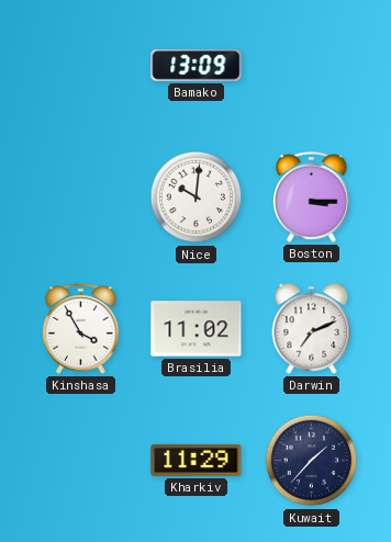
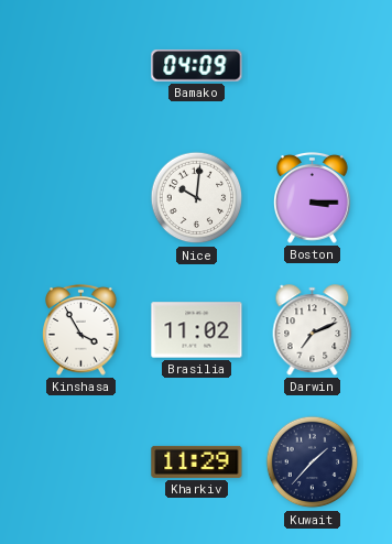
Bamako: 13:09 -> 04:09
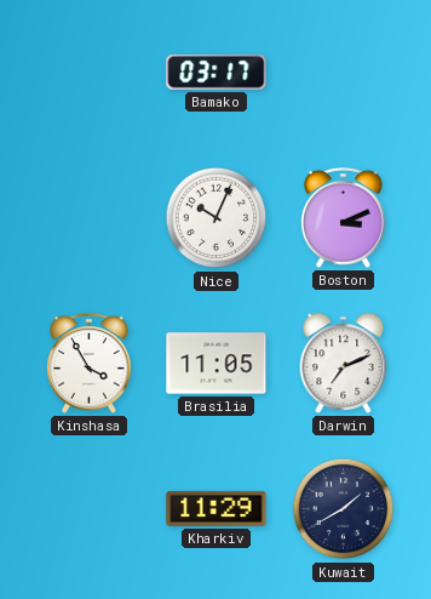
Bamako: 04:09 -> 03:17
Nice: 10:01 -> 10:04
Boston: 3:15 -> 3:11
Brasilia: 11:02 -> 11:05
Kuwait: 1:37 -> 1:40
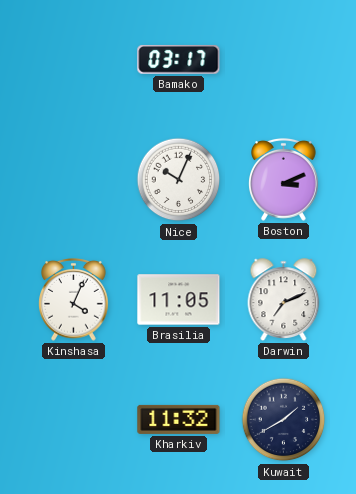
Kinshasa: 3:55 -> 4:04
Kharkiv: 11:29 -> 11:32
